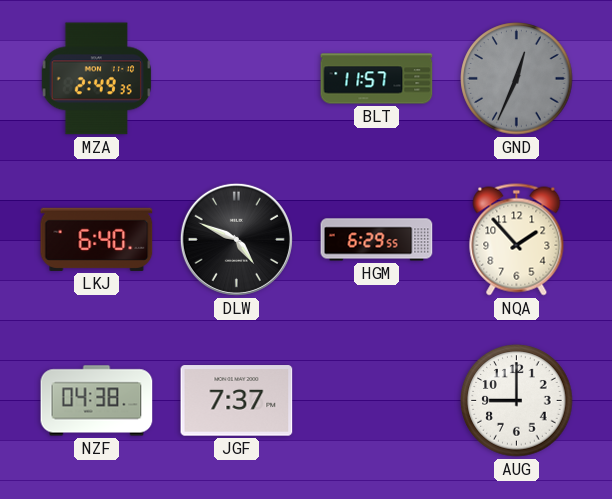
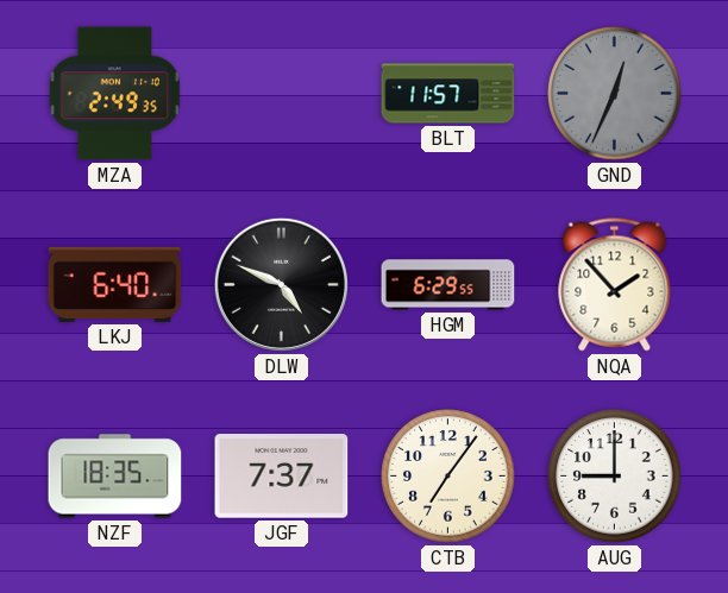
NZF: 04:38 -> 18:35
CTB: none -> 7:06
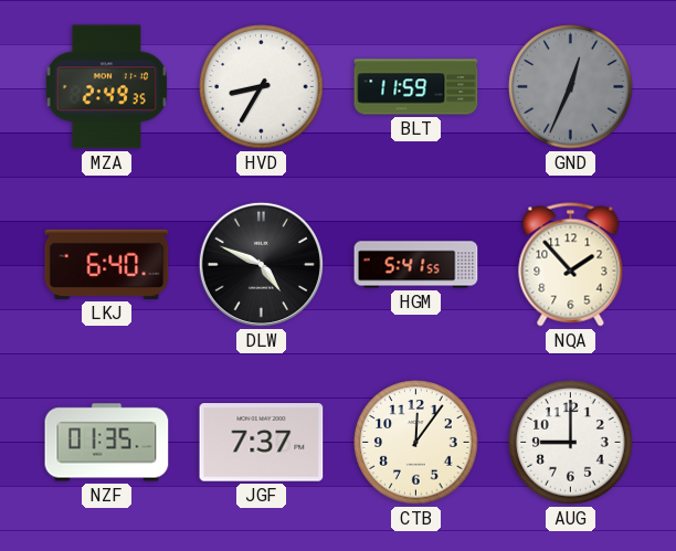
HVD: none -> 8:35
BLT: 11:57 -> 11:59
HGM: 6:29 -> 5:41
NZF: 18:35 -> 01:35
CTB: 7:06 -> 12:06
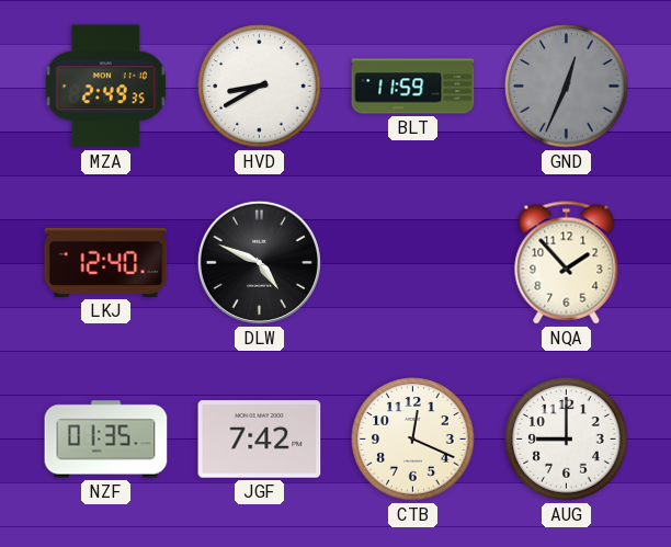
HVD: 8:35 -> 8:40
LKJ: 6:40 -> 12:40
HGM: 5:41 -> none
JGF: 7:37 -> 7:42
CTB: 12:06 -> 12:19
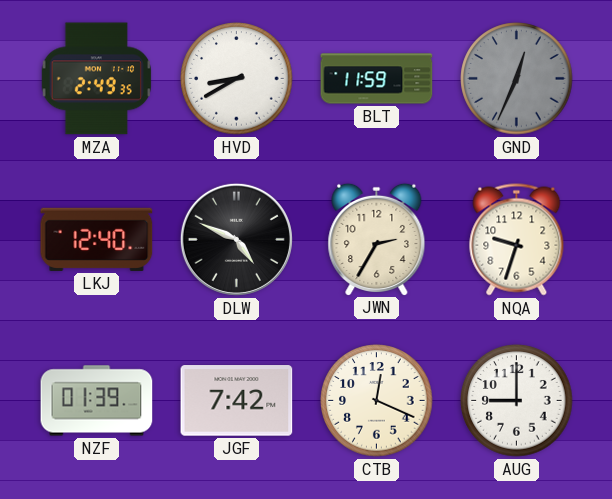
JWN: none -> 2:35
NQA: 1:53 -> 9:33
NZF: 01:35 -> 01:39
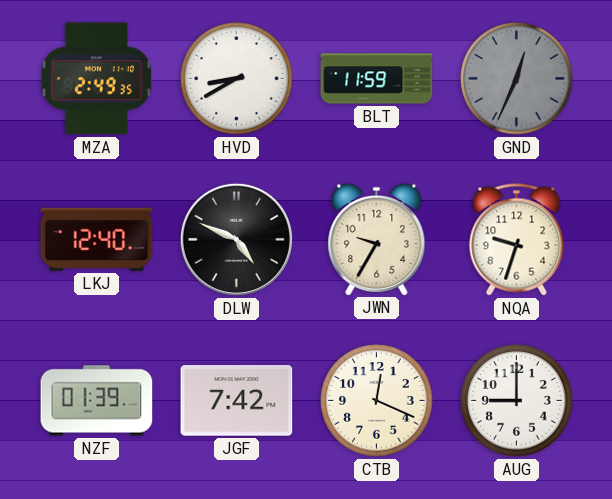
JWN: 2:35 -> 9:35
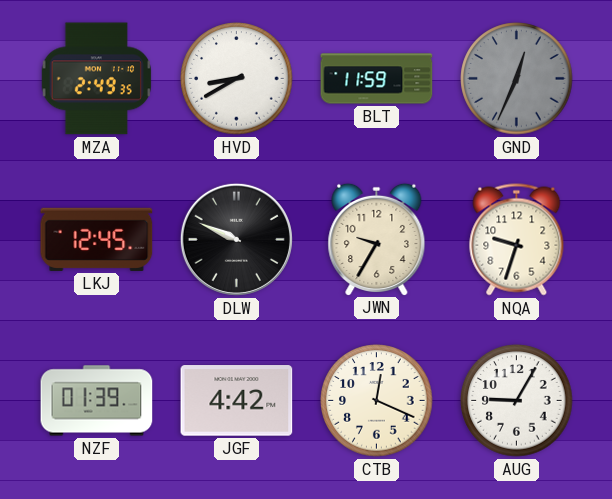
LKJ: 12:40 -> 12:45
DLW: 4:49 -> 9:49
JGF: 7:42 -> 4:42
AUG: 9:00 -> 9:05
